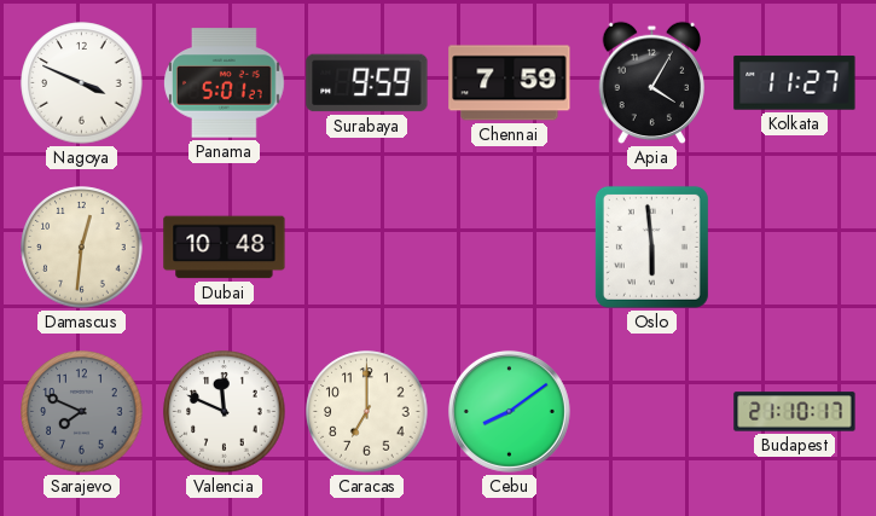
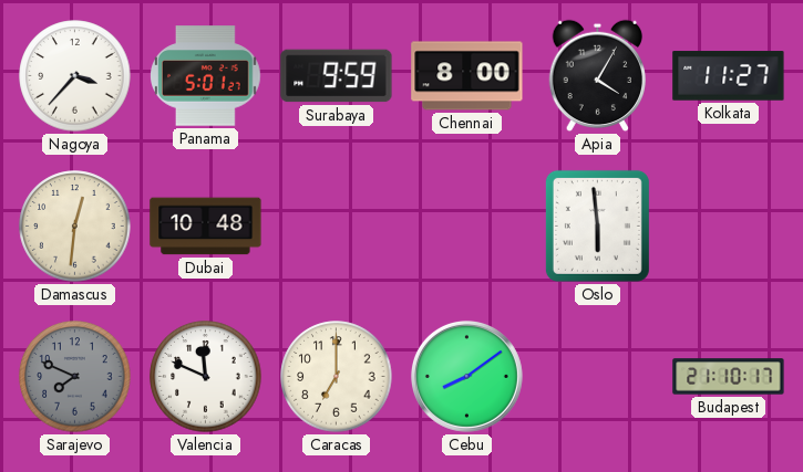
Nagoya: 3:49 -> 3:37
Chennai: 7:59 -> 8:00
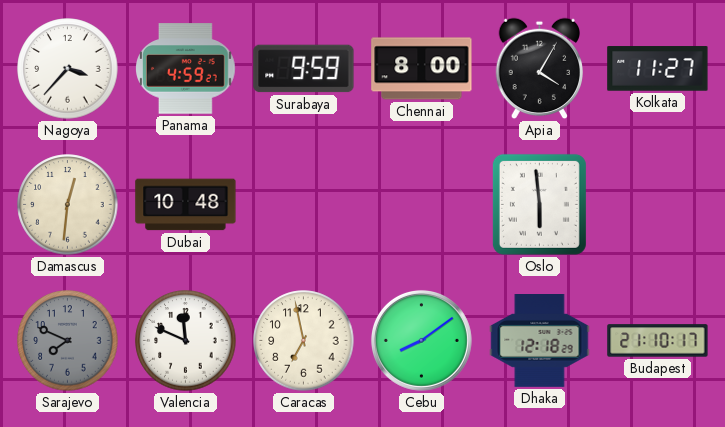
Panama: 5:01 -> 4:59
Caracas: 7:00 -> 6:58
Dhaka: none -> 12:18
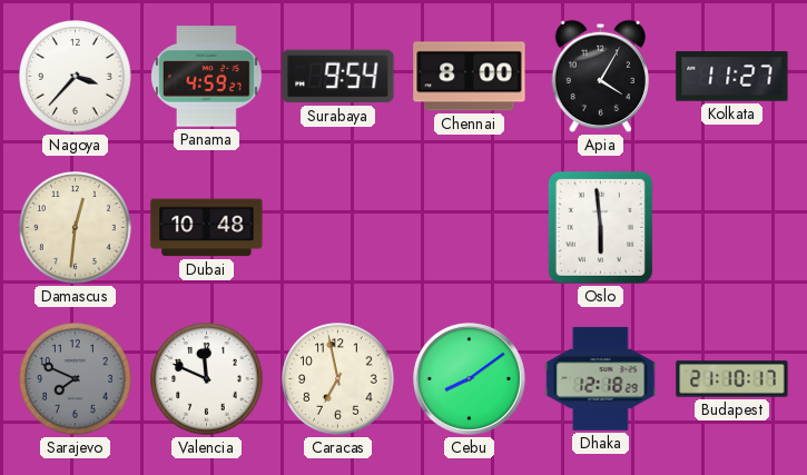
Surabaya: 9:59 -> 9:54
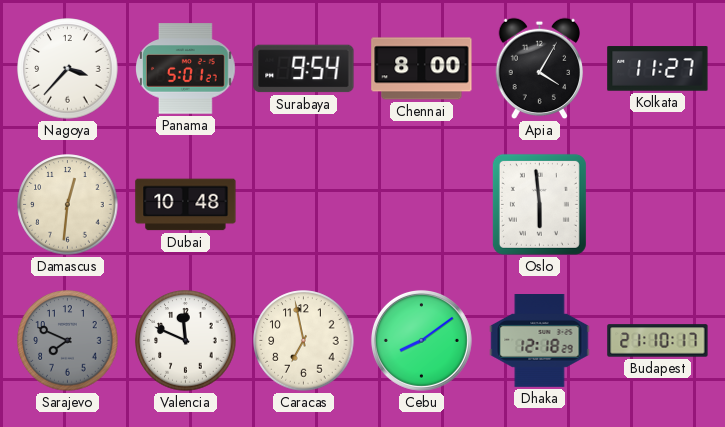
Panama: 4:59 -> 5:01
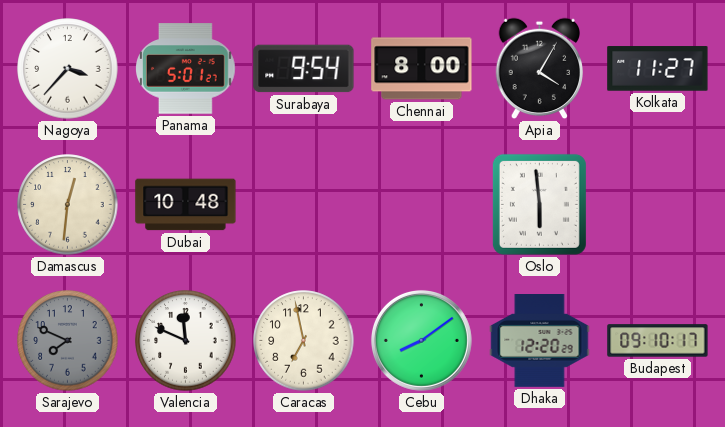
Dhaka: 12:18 -> 12:20
Budapest: 21:10 -> 09:10
